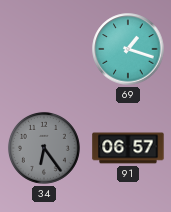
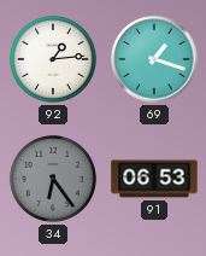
92: none -> 1:14
91: 06:57 -> 06:53
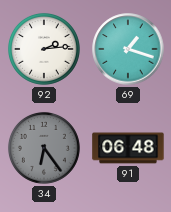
92: 1:14 -> 2:14
91: 06:53 -> 06:48
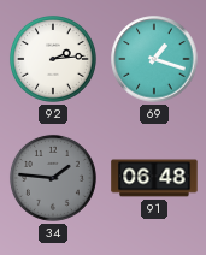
34: 6:24 -> 1:46
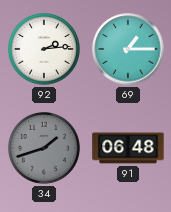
69: 1:18 -> 1:15
34: 1:46 -> 1:42
